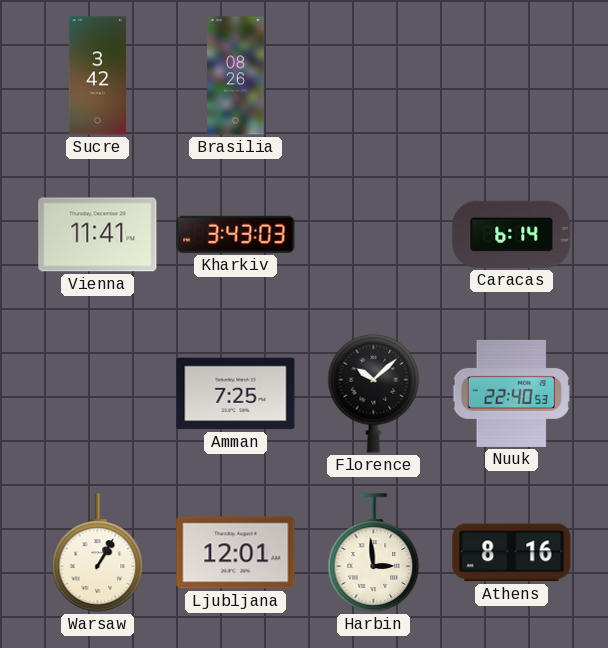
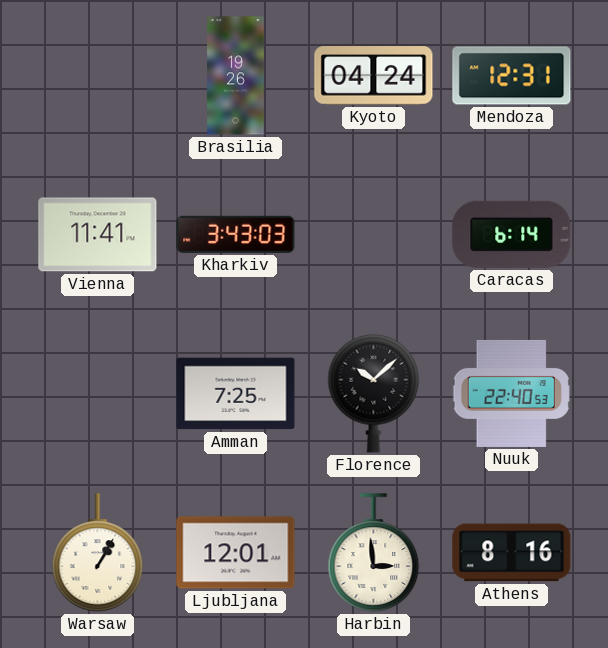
Sucre: 3:42 -> none
Brasilia: 08:26 -> 19:26
Kyoto: none -> 04:24
Mendoza: none -> 12:31
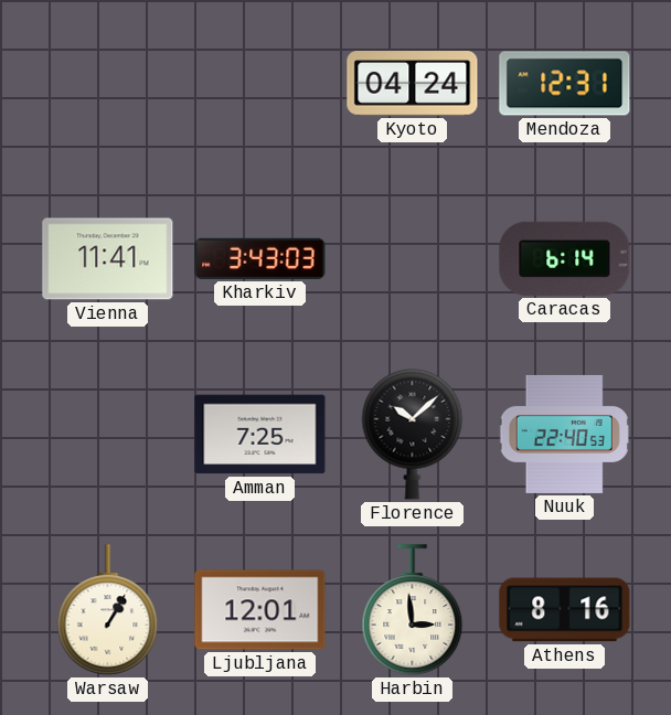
Brasilia: 19:26 -> none
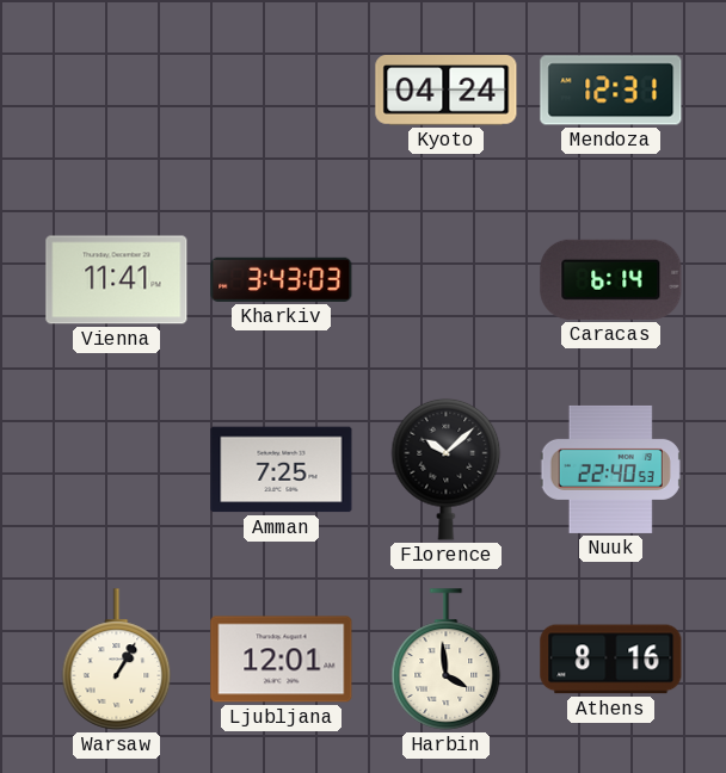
Harbin: 2:59 -> 3:59
